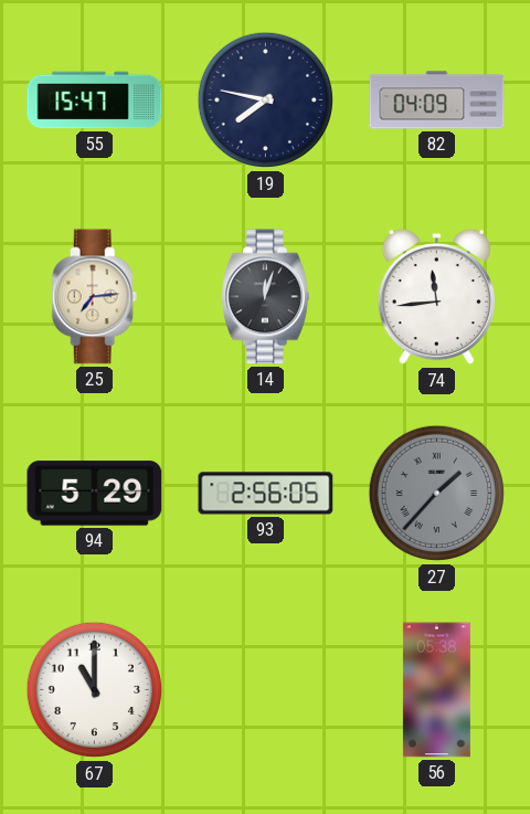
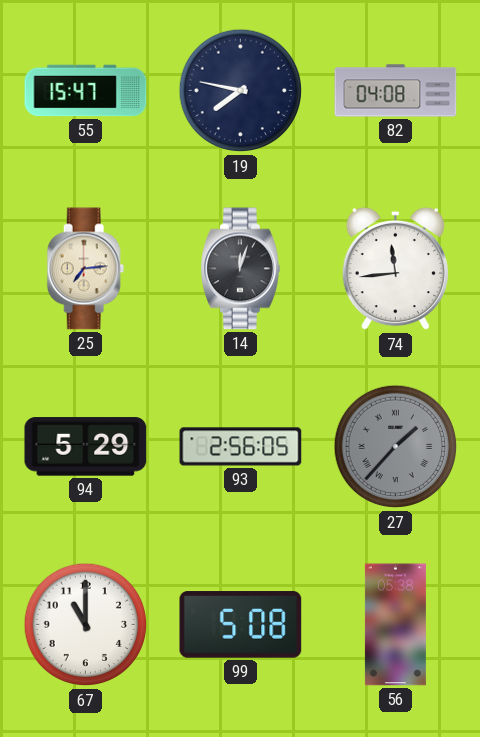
82: 04:09 -> 04:08
99: none -> 5:08
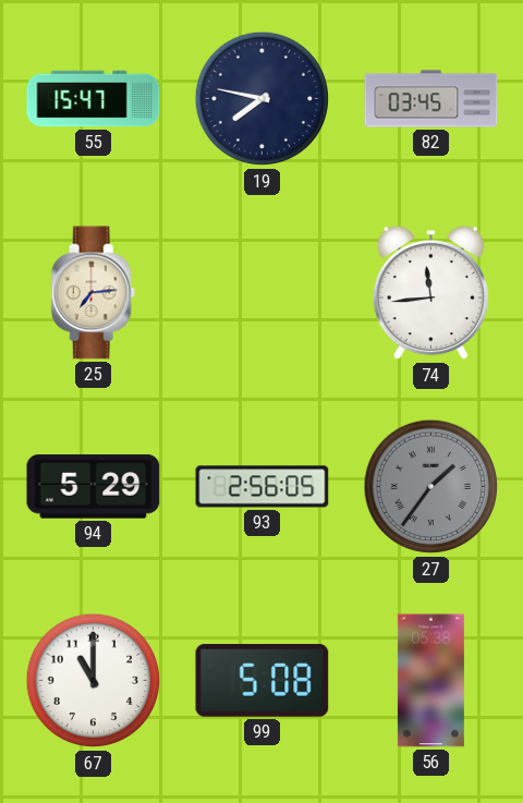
82: 04:08 -> 03:45
14: 12:03 -> none
27: 1:37 -> 1:36
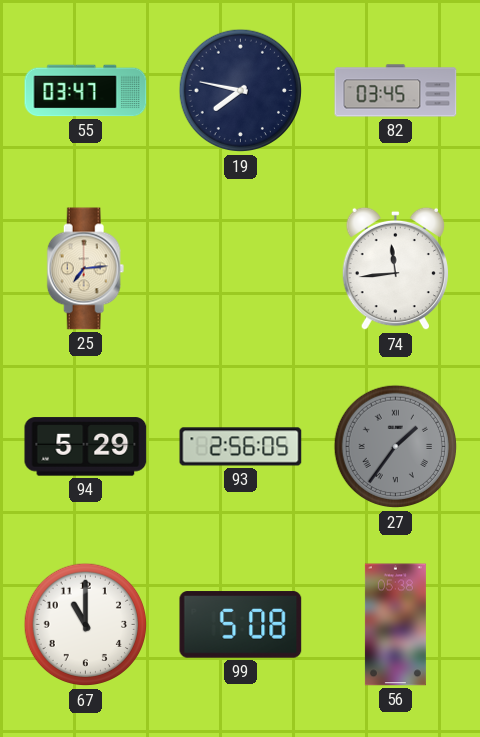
55: 15:47 -> 03:47
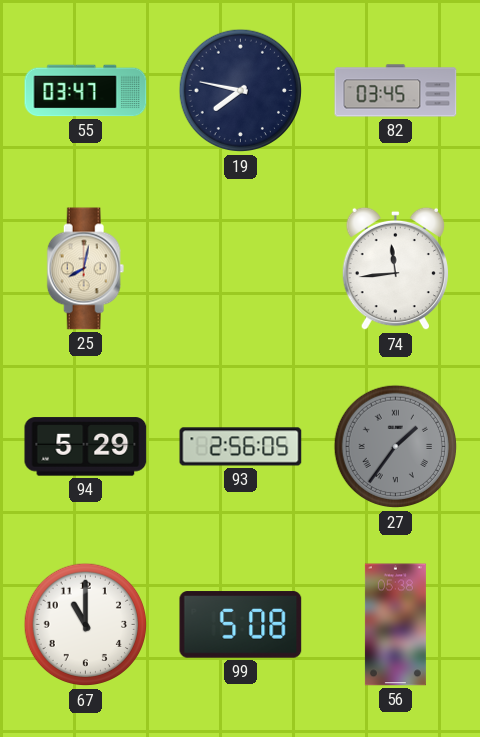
25: 7:14 -> 8:02
